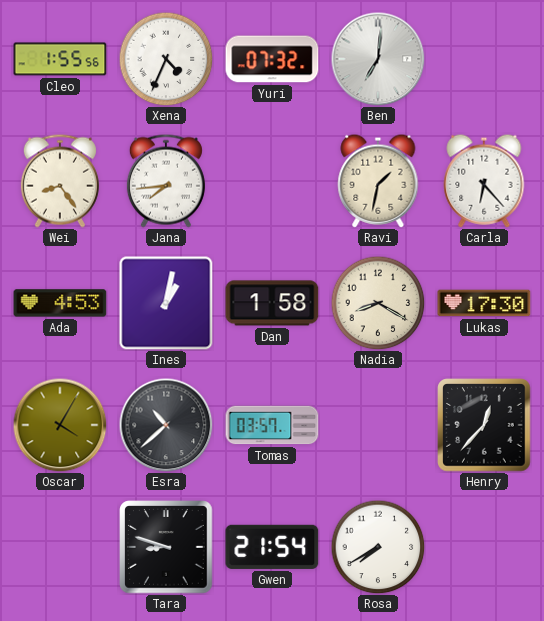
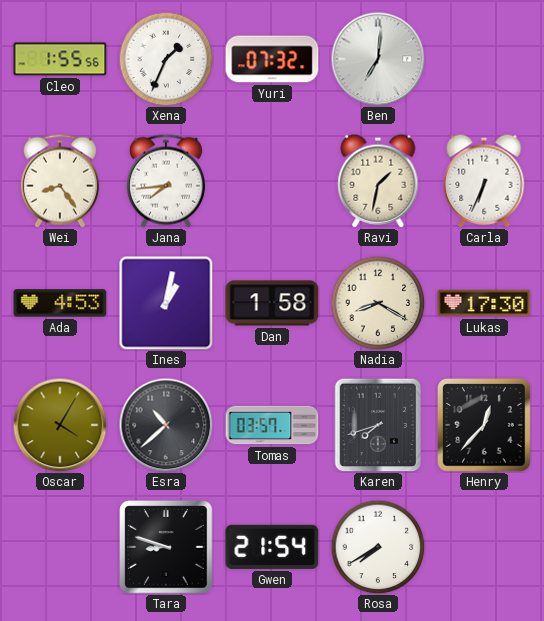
Xena: 4:34 -> 1:34
Carla: 6:23 -> 6:34
Karen: none -> 7:42
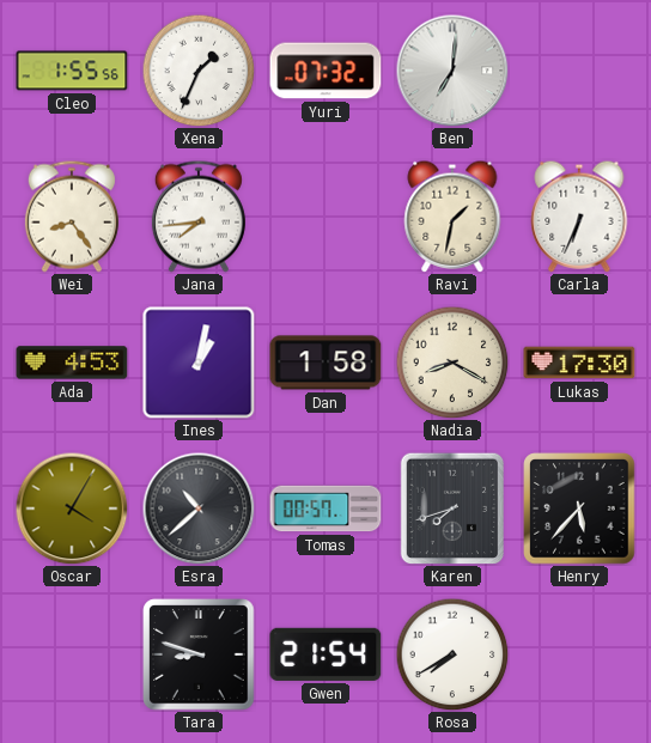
Tomas: 03:57 -> 00:57
Henry: 12:37 -> 5:37
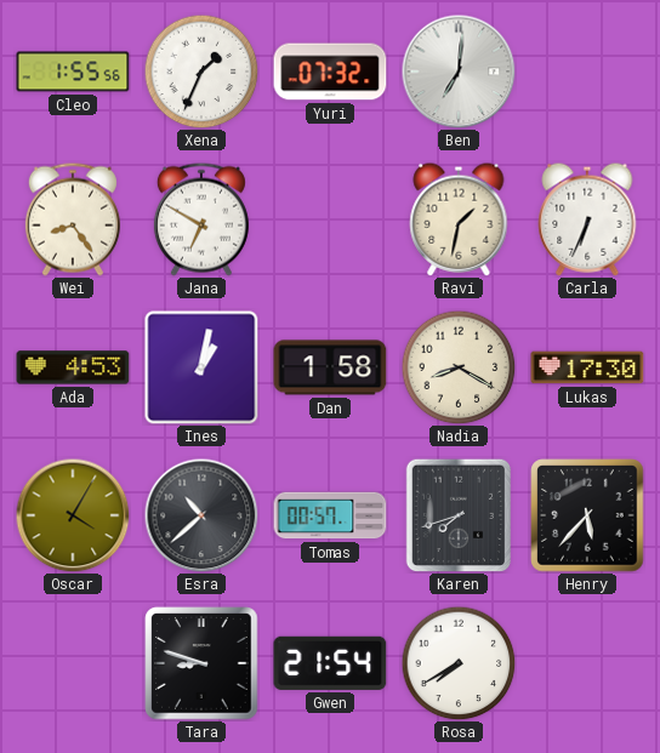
Jana: 7:44 -> 6:50
